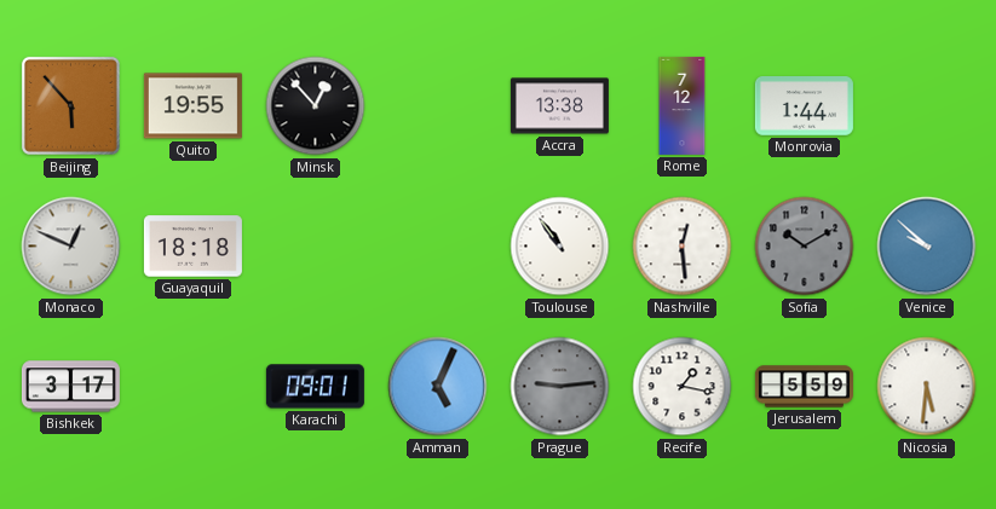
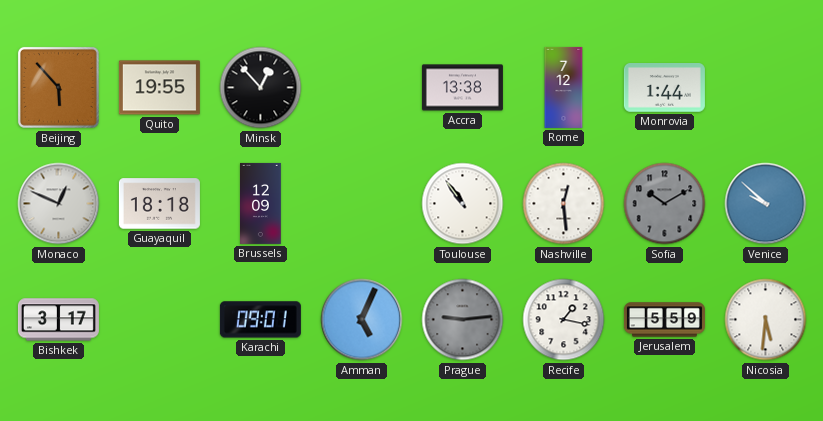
Brussels: none -> 12:09
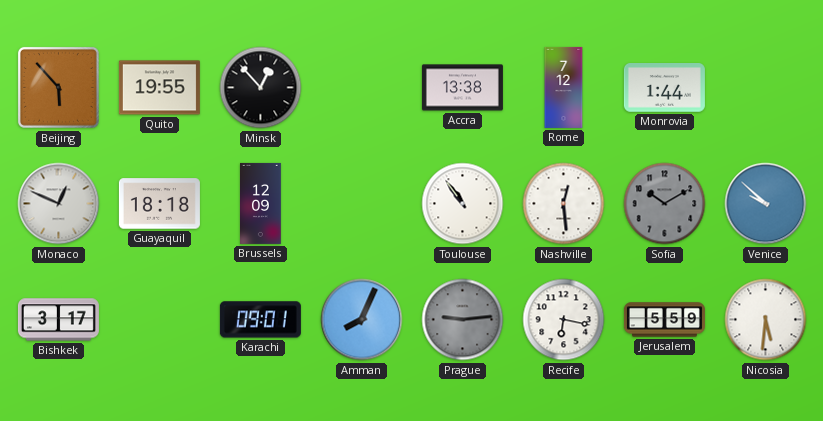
Amman: 5:04 -> 8:04
Recife: 1:17 -> 6:17
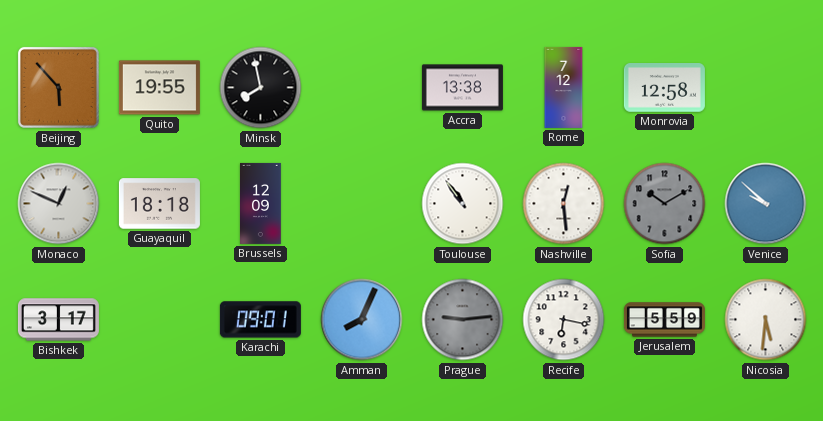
Minsk: 12:53 -> 7:58
Monrovia: 1:44 -> 12:58
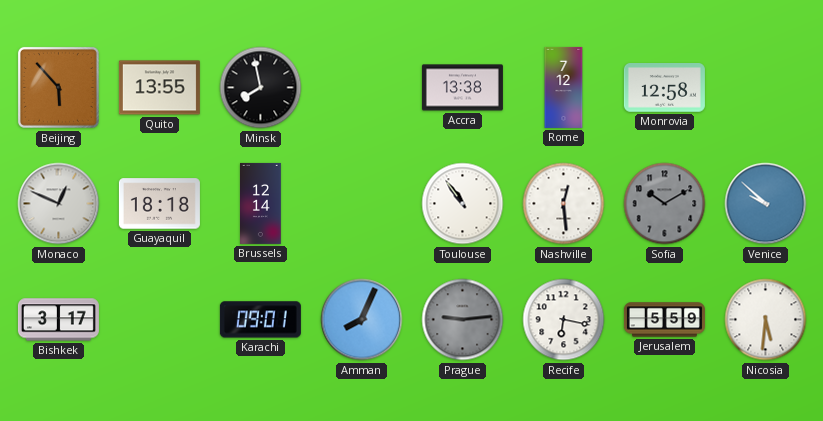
Quito: 19:55 -> 13:55
Brussels: 12:09 -> 12:14
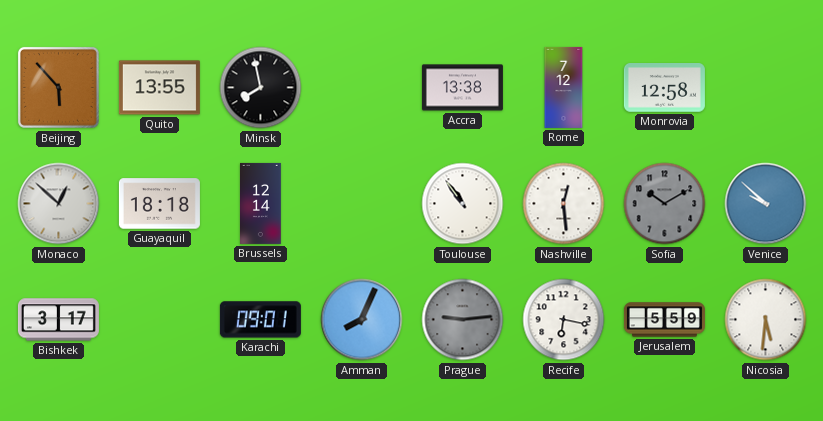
Monaco: 12:49 -> 12:52
